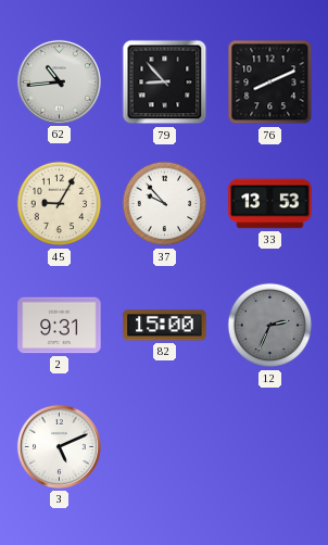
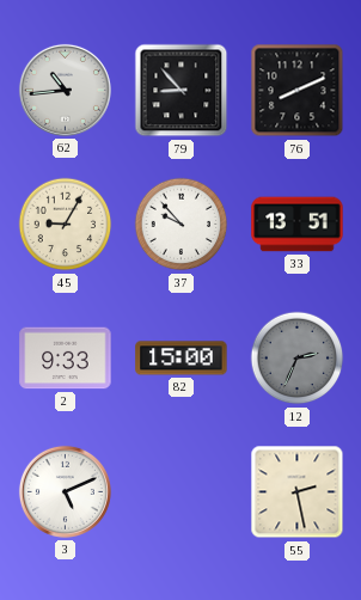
33: 13:53 -> 13:51
2: 9:31 -> 9:33
55: none -> 2:28
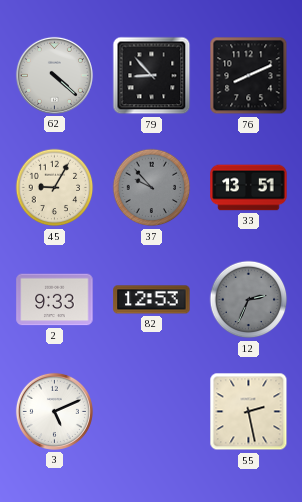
62: 10:44 -> 4:22
37 dial: white -> grey
82: 15:00 -> 12:53
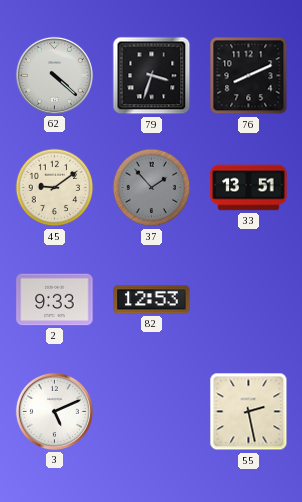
79: 8:53 -> 3:33
45: 9:05 -> 9:09
37: 9:53 -> 1:53
12: 2:34 -> none
